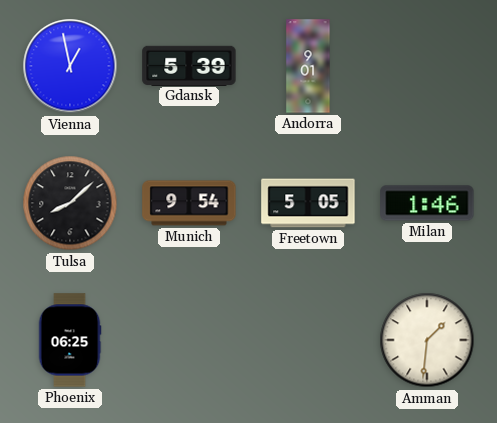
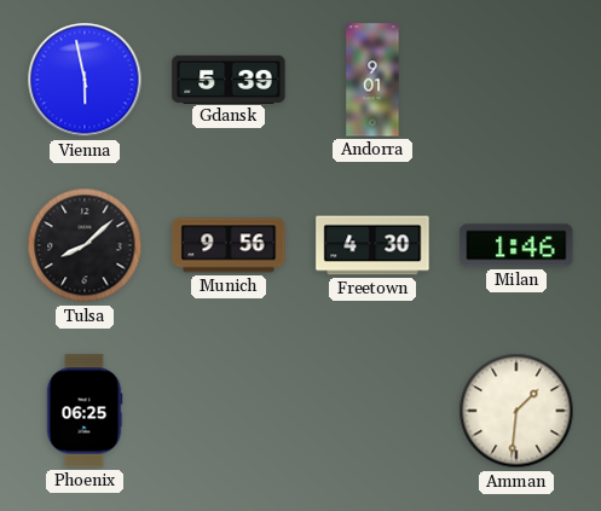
Vienna: 12:58 -> 5:58
Munich: 9:54 -> 9:56
Freetown: 5:05 -> 4:30
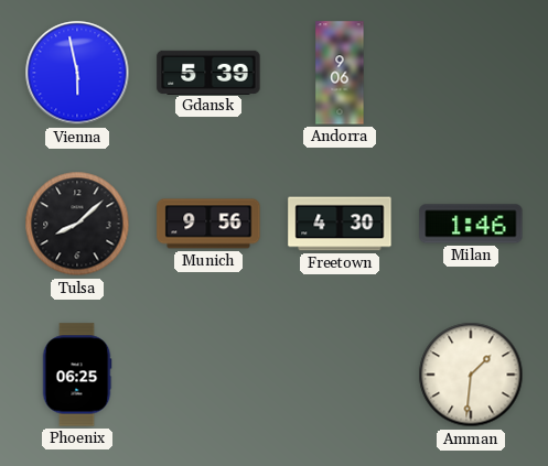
Andorra: 9:01 -> 9:06
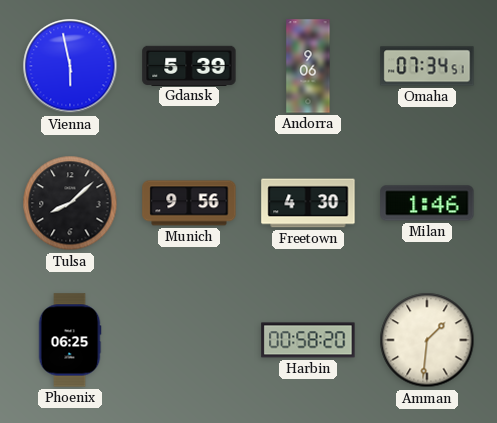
Omaha: none -> 07:34
Harbin: none -> 00:58
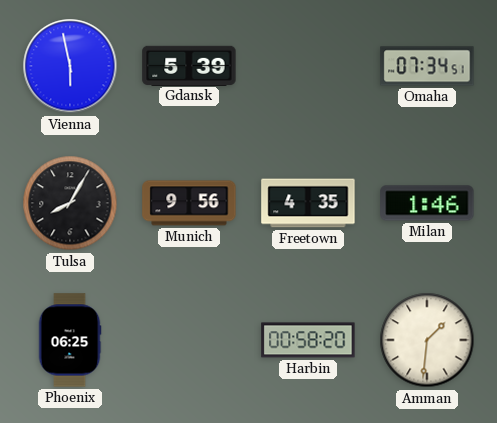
Andorra: 9:06 -> none
Tulsa: 8:08 -> 8:05
Freetown: 4:30 -> 4:35
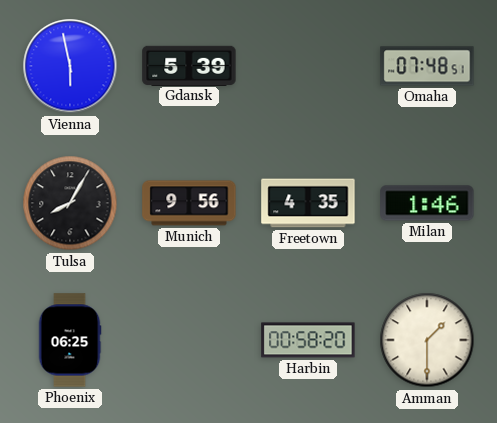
Omaha: 07:34 -> 07:48
Amman: 1:31 -> 1:30
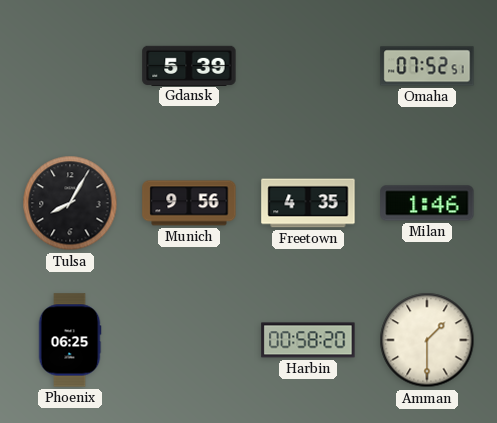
Vienna: 5:58 -> none
Omaha: 07:48 -> 07:52
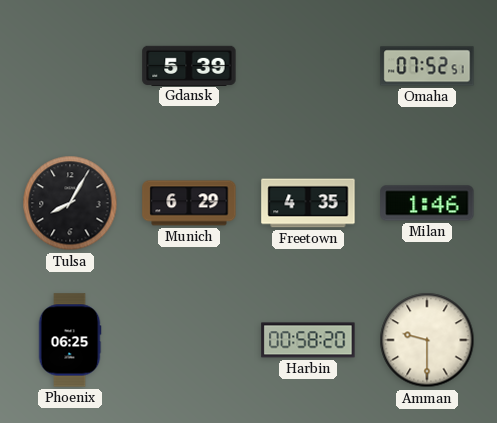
Munich: 9:56 -> 6:29
Amman: 1:30 -> 9:30
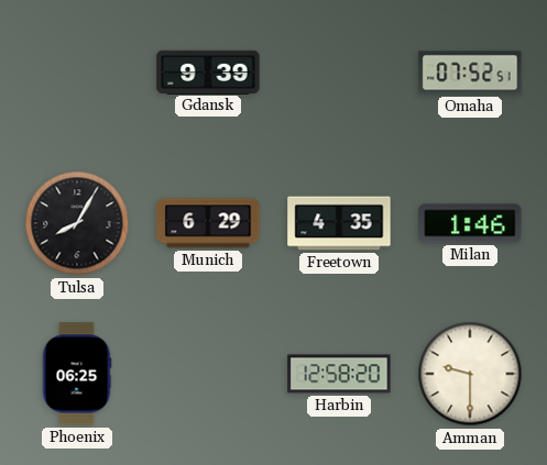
Gdansk: 5:39 -> 9:39
Harbin: 00:58 -> 12:58
